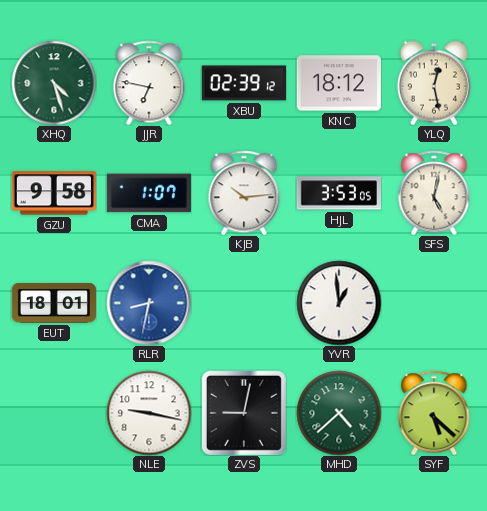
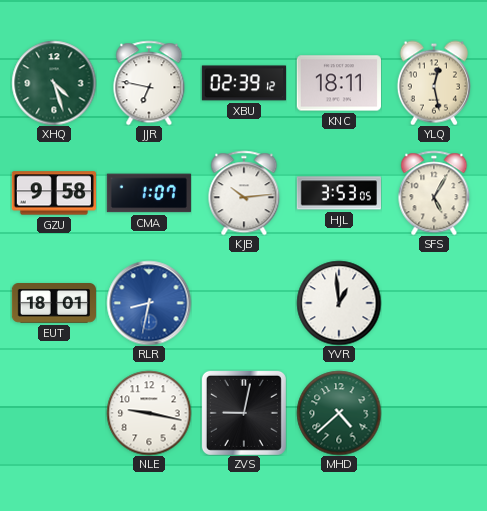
KNC: 18:12 -> 18:11
SFS: 5:02 -> 5:05
SYF: 5:22 -> none
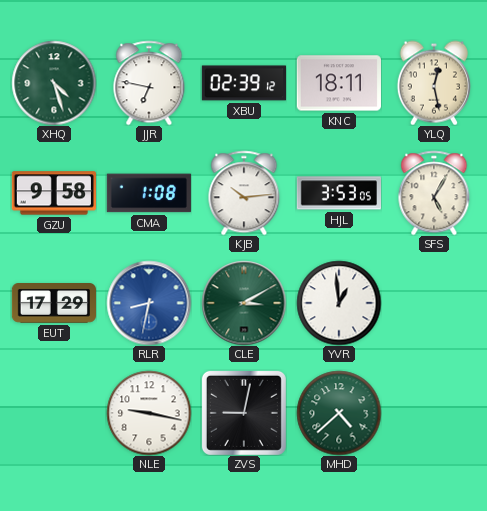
CMA: 1:07 -> 1:08
EUT: 18:01 -> 17:29
CLE: none -> 3:10
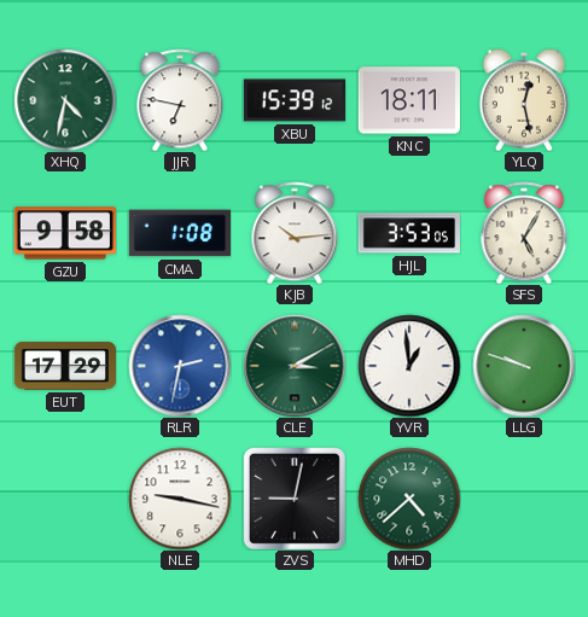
XHQ: 4:27 -> 4:32
XBU: 02:39 -> 15:39
RLR: 8:32 -> 2:32
LLG: none -> 9:48
